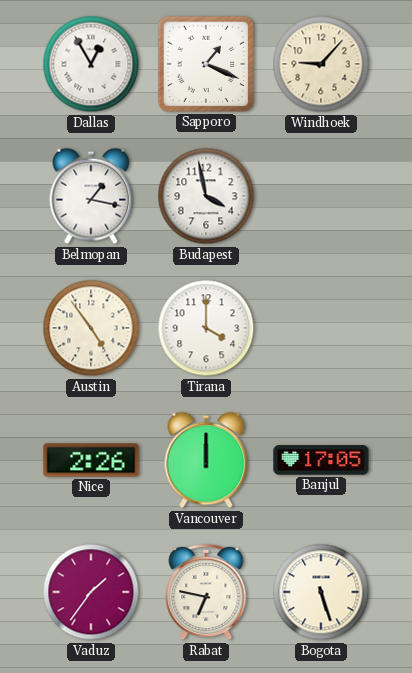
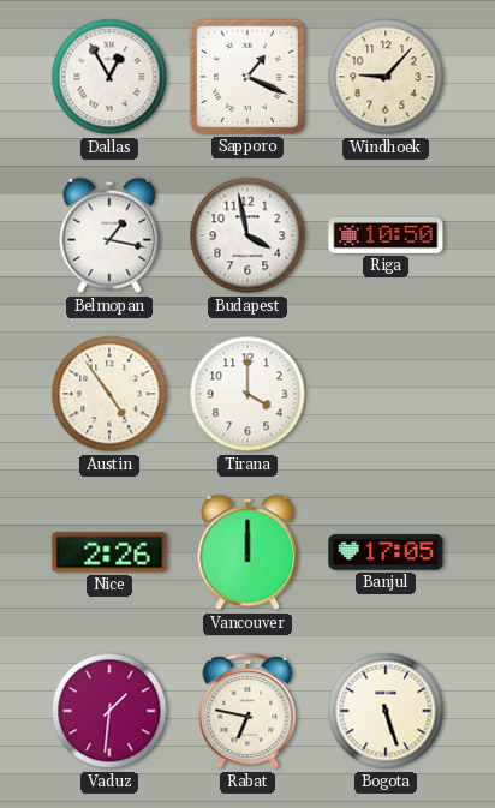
Riga: none -> 10:50
Vaduz: 1:36 -> 1:31
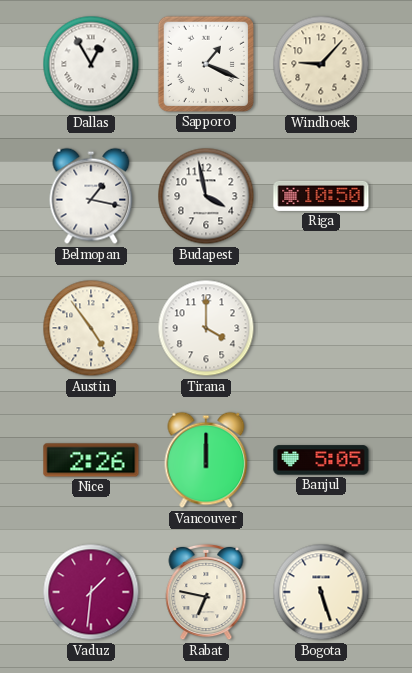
Banjul: 17:05 -> 5:05
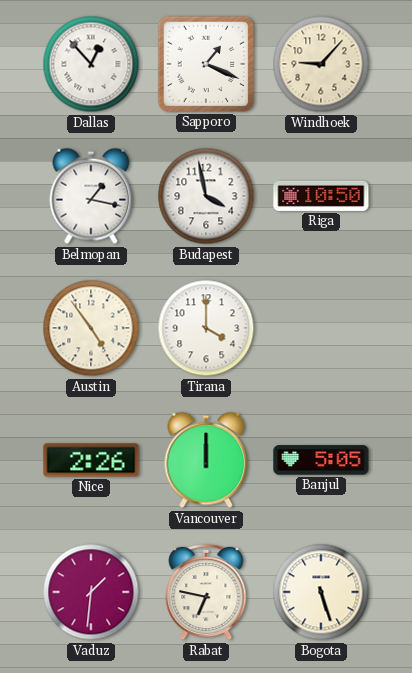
Dallas: 12:55 -> 12:53
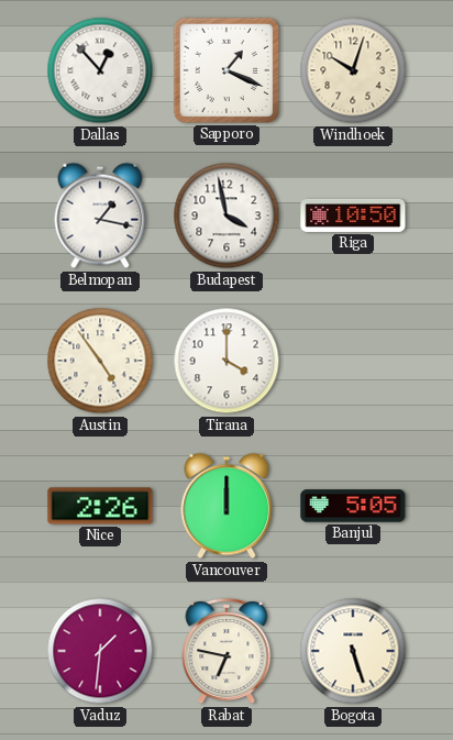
Windhoek: 9:07 -> 10:03
